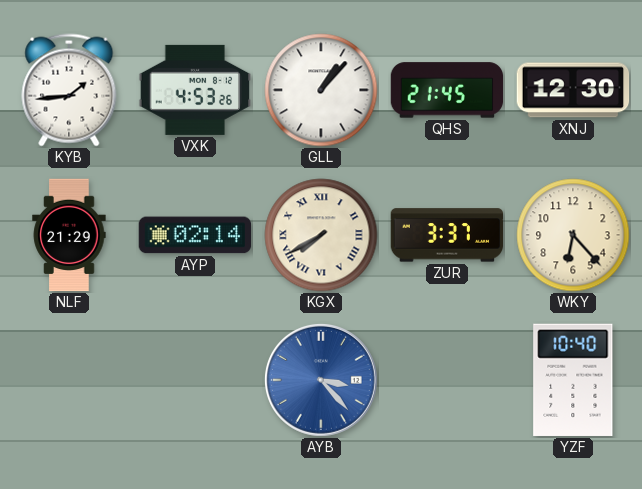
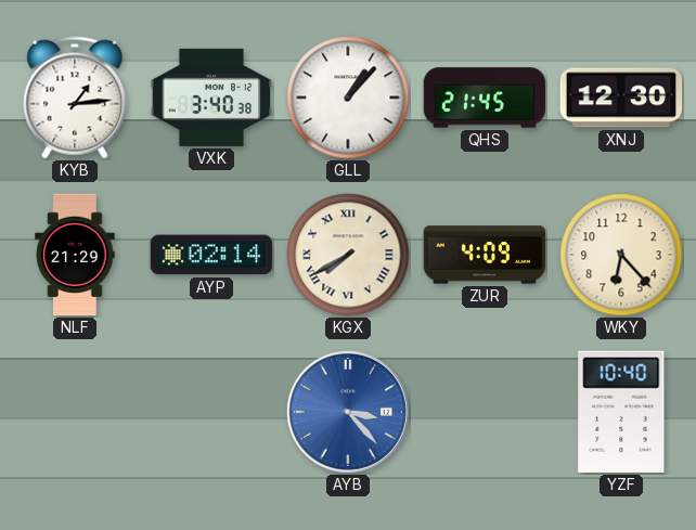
KYB: 1:44 -> 1:14
VXK: 4:53 -> 3:40
ZUR: 3:37 -> 4:09
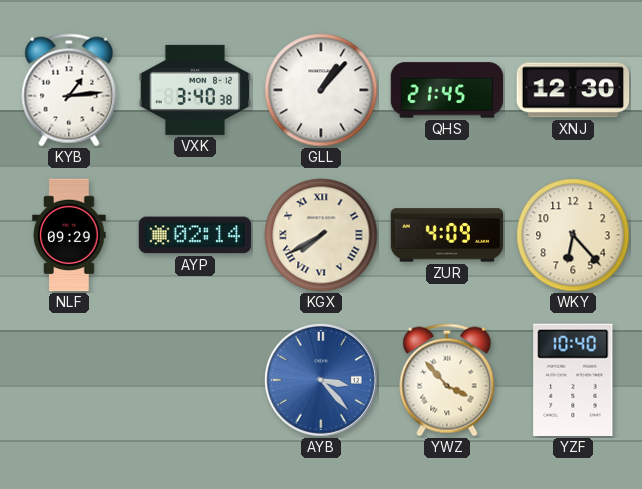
NLF: 21:29 -> 09:29
YWZ: none -> 3:53
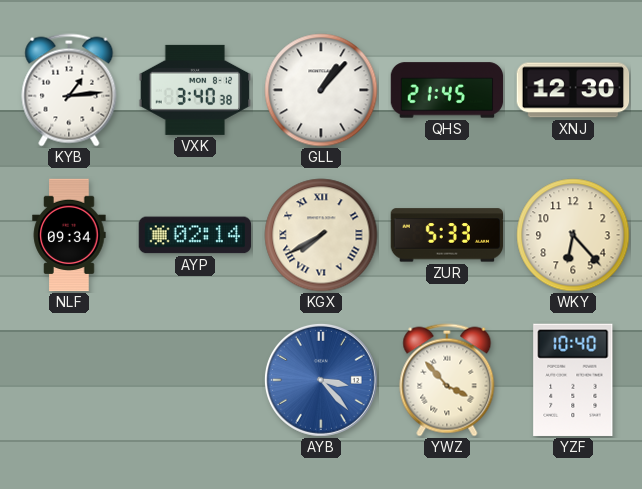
NLF: 09:29 -> 09:34
ZUR: 4:09 -> 5:33
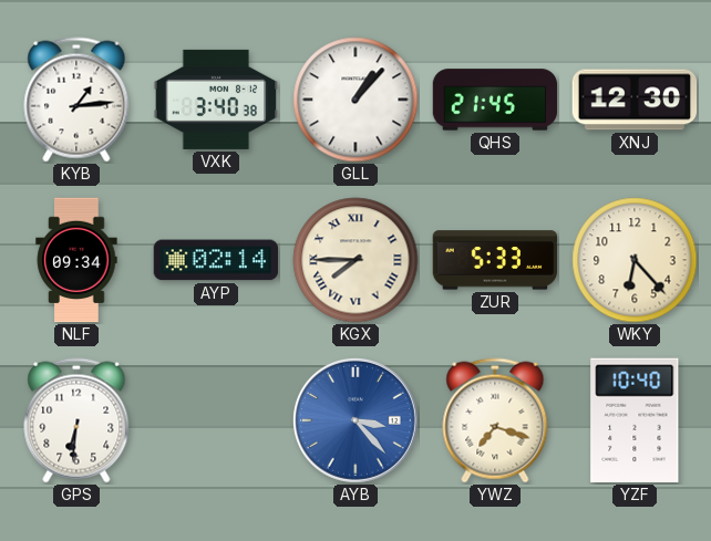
KGX: 7:40 -> 7:45
GPS: none -> 6:31
YWZ: 3:53 -> 7:18
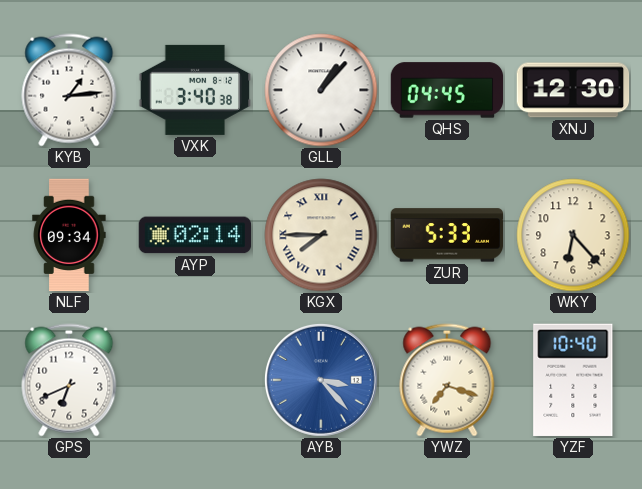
QHS: 21:45 -> 04:45
GPS: 6:31 -> 6:41
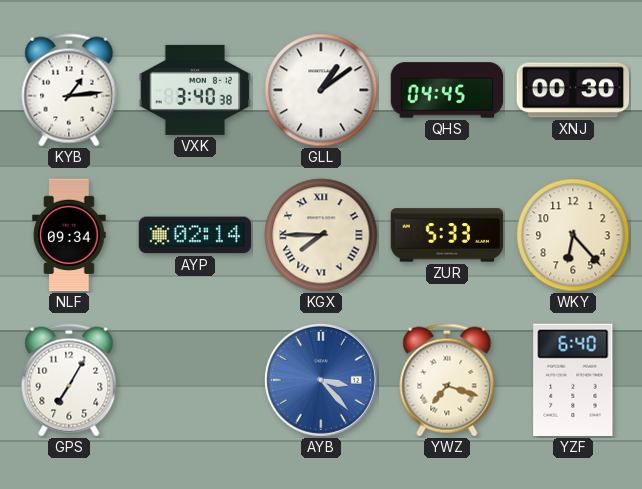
GLL: 1:07 -> 1:09
XNJ: 12:30 -> 00:30
GPS: 6:41 -> 7:05
YZF: 10:40 -> 6:40
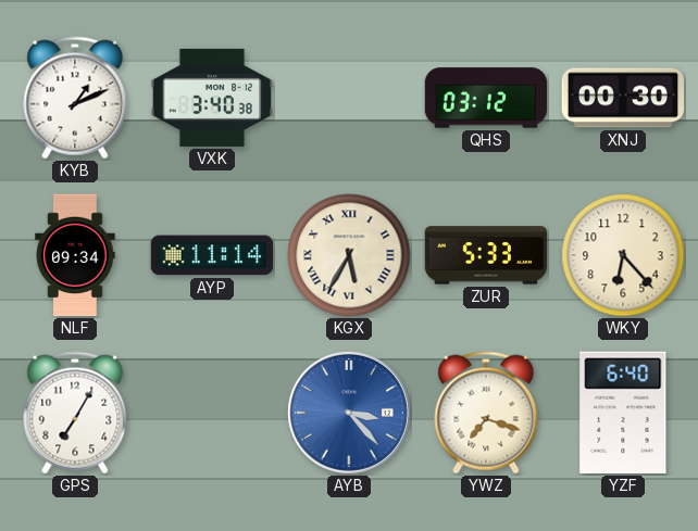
KYB: 1:14 -> 1:11
GLL: 1:09 -> none
QHS: 04:45 -> 03:12
AYP: 02:14 -> 11:14
KGX: 7:45 -> 5:35
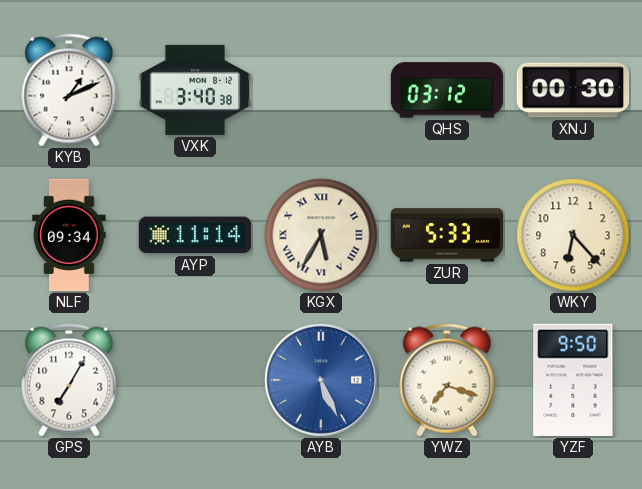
AYB: 3:23 -> 5:26
YZF: 6:40 -> 9:50
